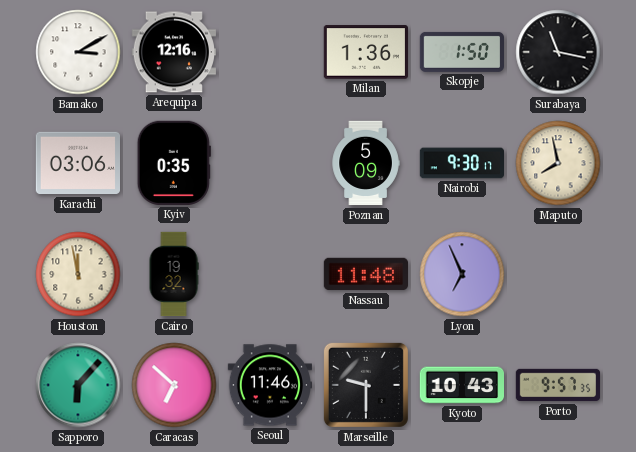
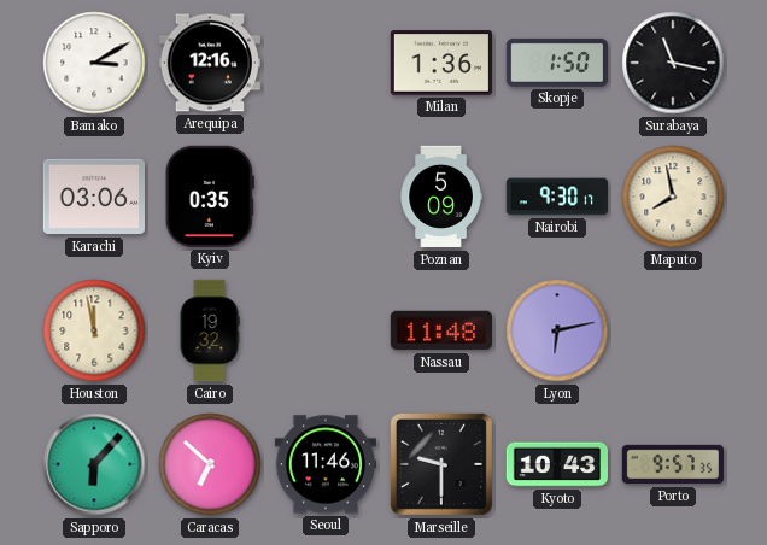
Lyon: 6:56 -> 6:13
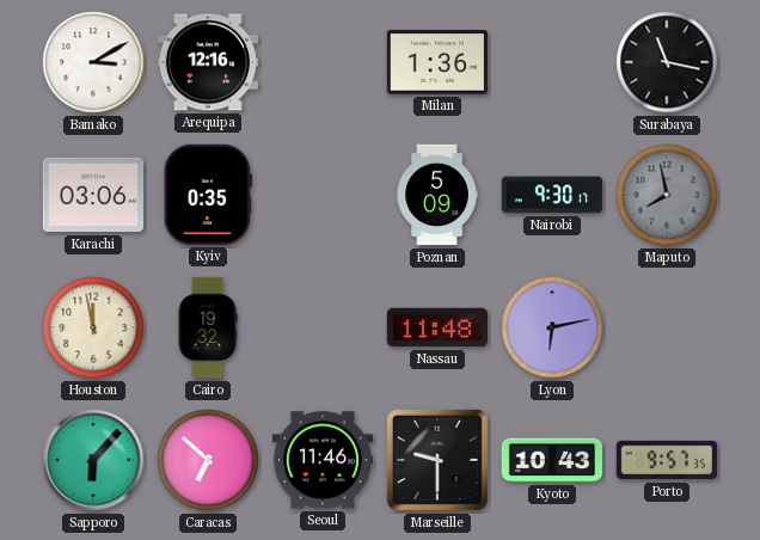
Skopje: 1:50 -> none
Maputo dial: cream -> grey
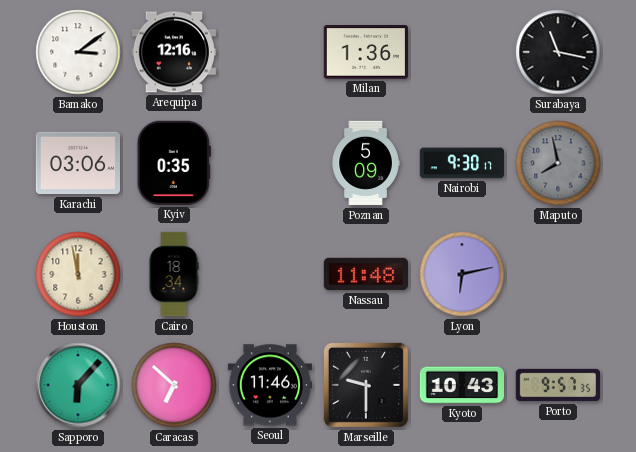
Bamako: 3:10 -> 3:09
Cairo: 19:32 -> 18:34
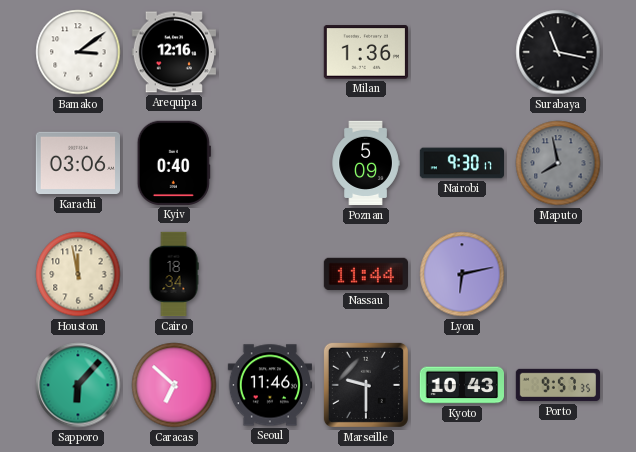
Kyiv: 0:35 -> 0:40
Nassau: 11:48 -> 11:44
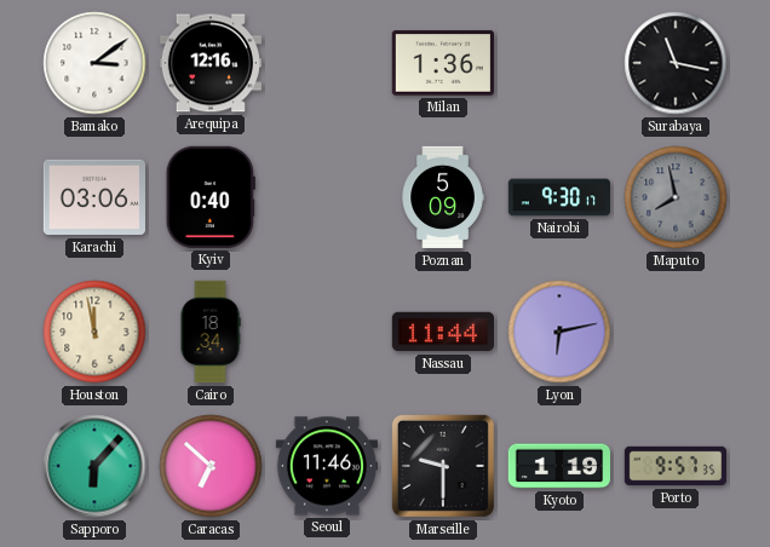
Kyoto: 10:43 -> 1:19
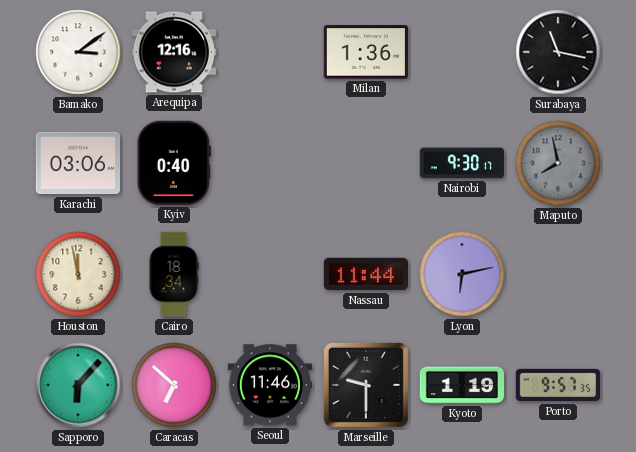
Poznan: 5:09 -> none
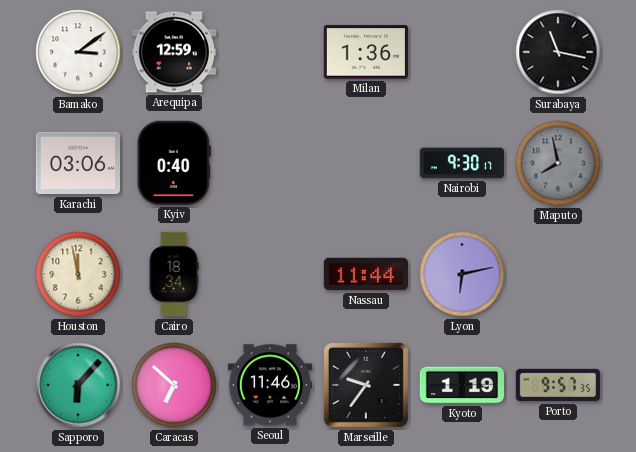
Arequipa: 12:16 -> 12:59
Marseille: 9:30 -> 9:36
